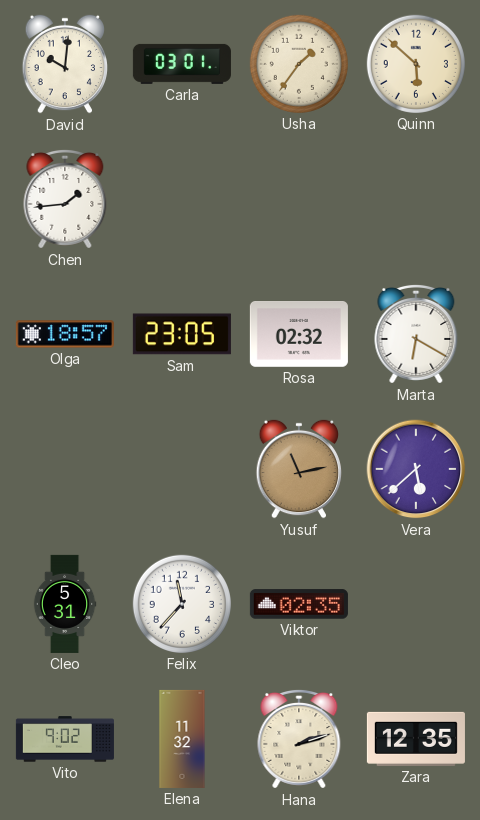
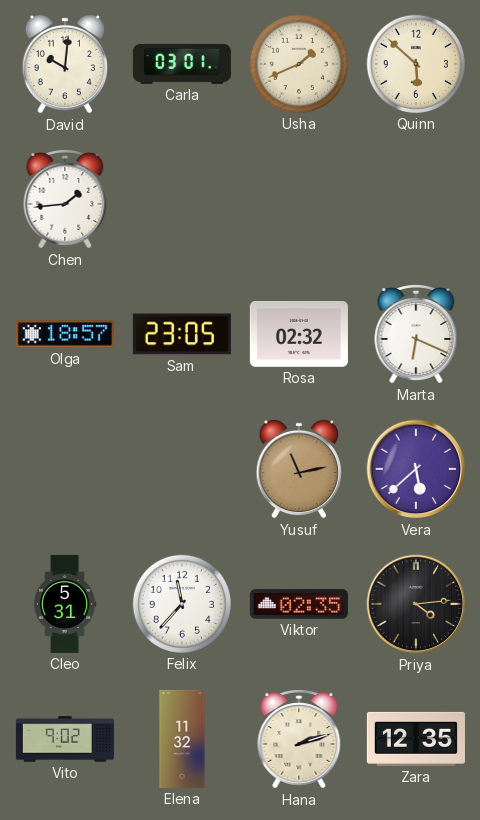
Usha: 1:36 -> 1:41
Marta: 6:20 -> 6:19
Priya: none -> 4:14
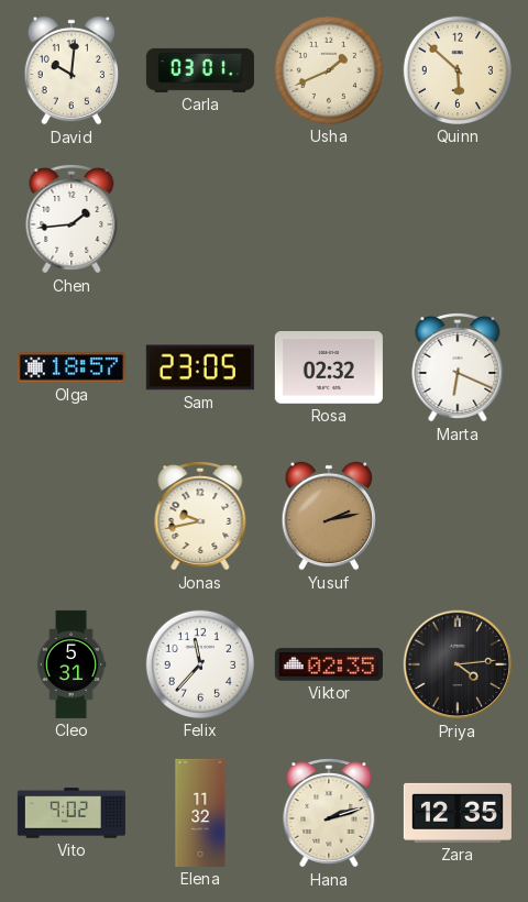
Jonas: none -> 9:43
Yusuf: 11:13 -> 2:13
Vera: 5:38 -> none
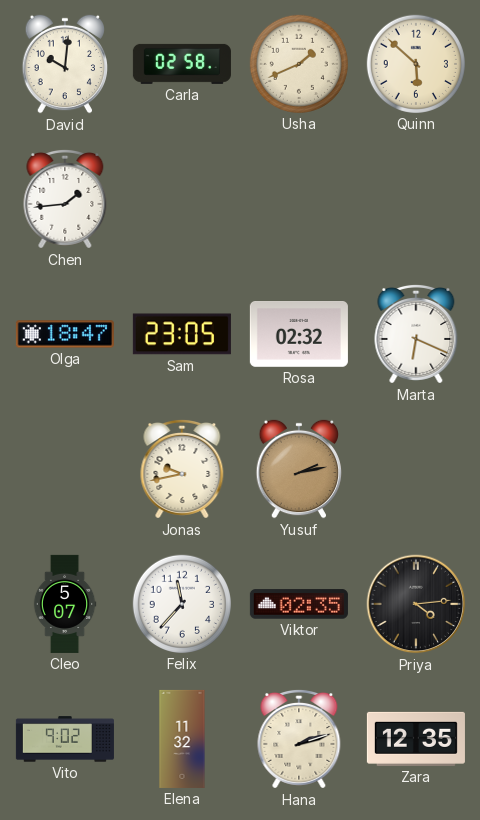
Carla: 03:01 -> 02:58
Olga: 18:57 -> 18:47
Cleo: 5:31 -> 5:07
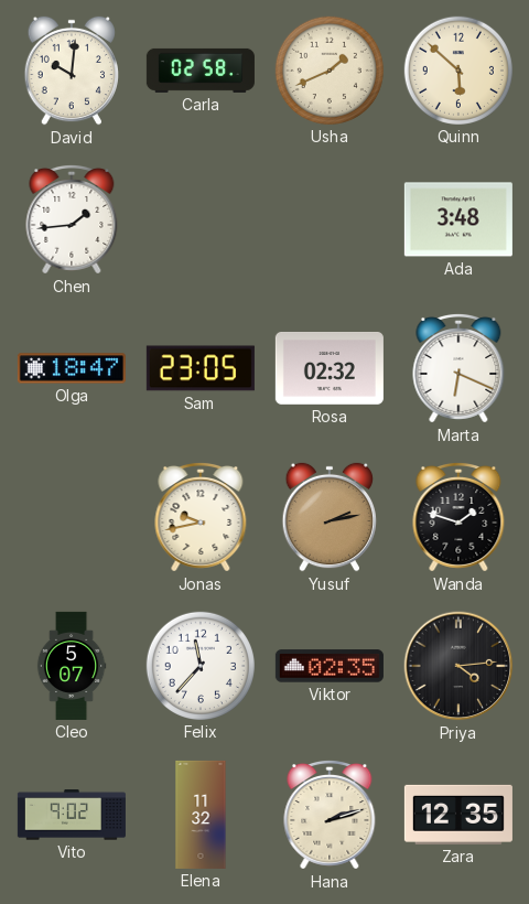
Ada: none -> 3:48
Wanda: none -> 1:48
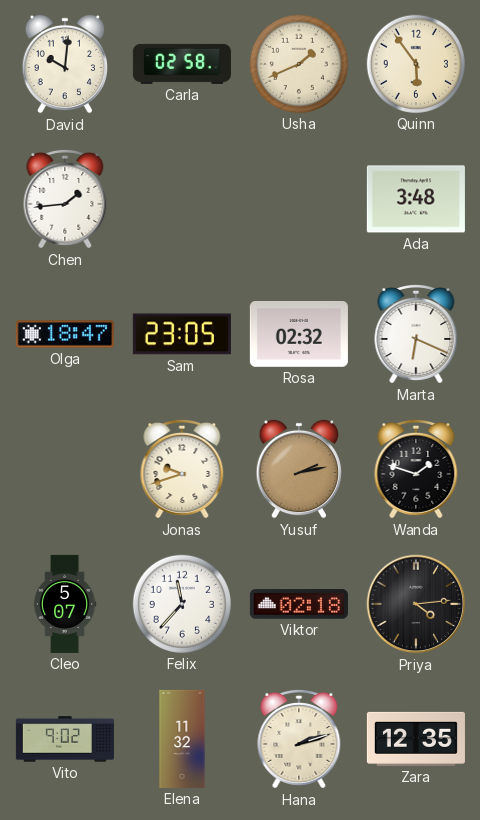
Quinn: 5:52 -> 5:54
Jonas: 9:43 -> 9:42
Viktor: 02:35 -> 02:18
